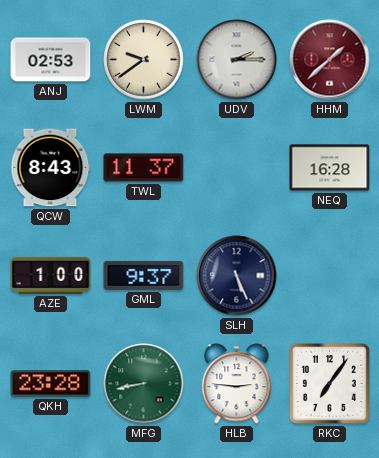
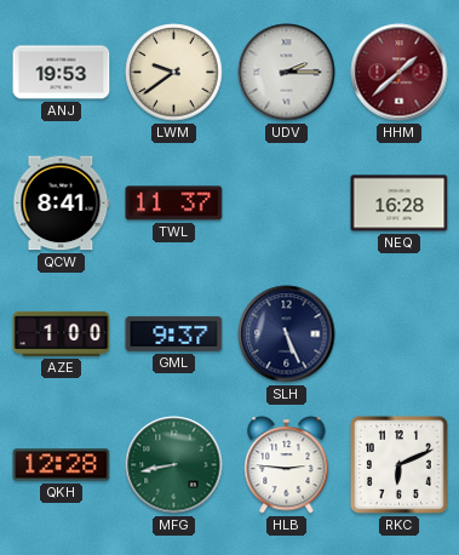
ANJ: 02:53 -> 19:53
QCW: 8:43 -> 8:41
QKH: 23:28 -> 12:28
RKC: 7:06 -> 6:11
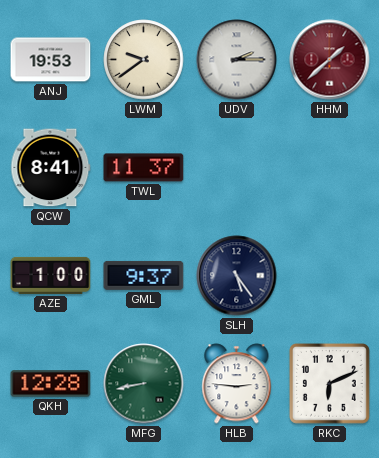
NEQ: 16:28 -> none
SLH: 5:26 -> 5:24
